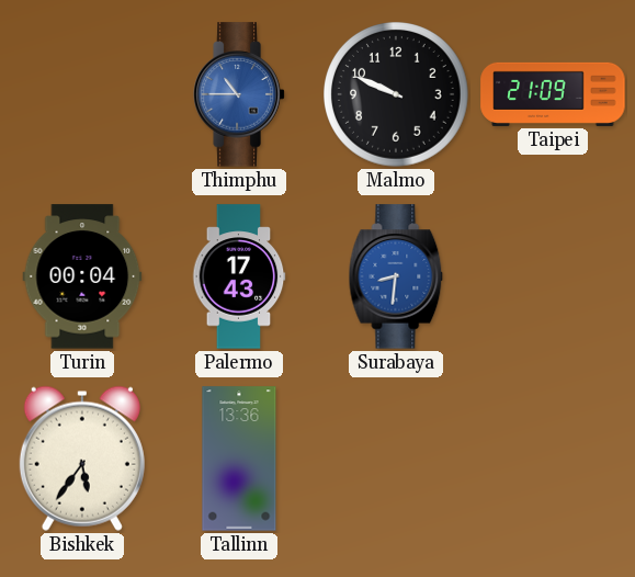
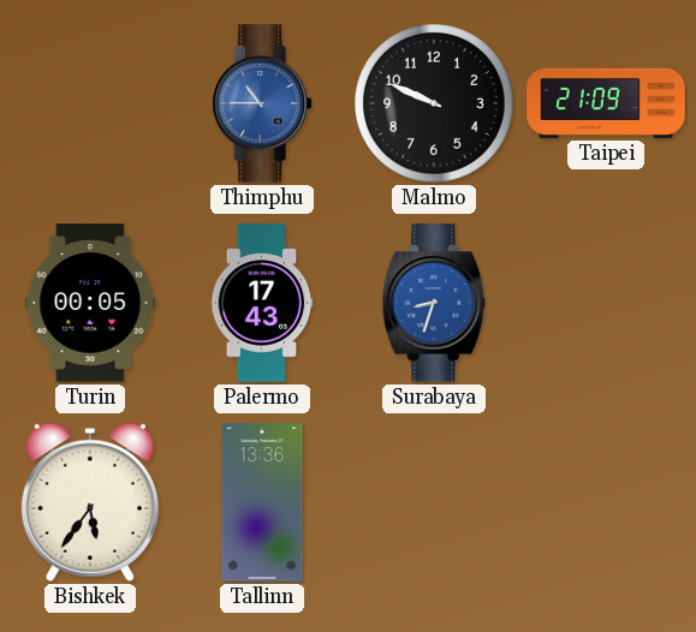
Turin: 00:04 -> 00:05
Surabaya: 8:31 -> 8:33
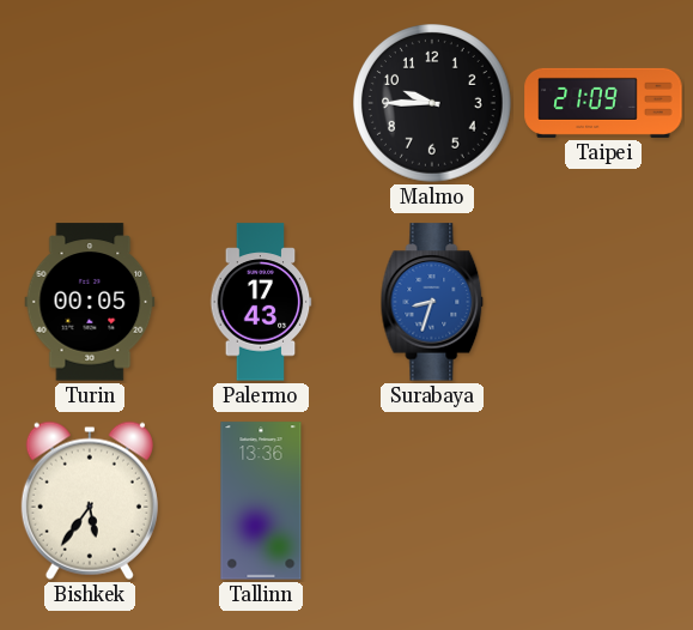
Thimphu: 10:45 -> none
Malmo: 9:49 -> 9:45
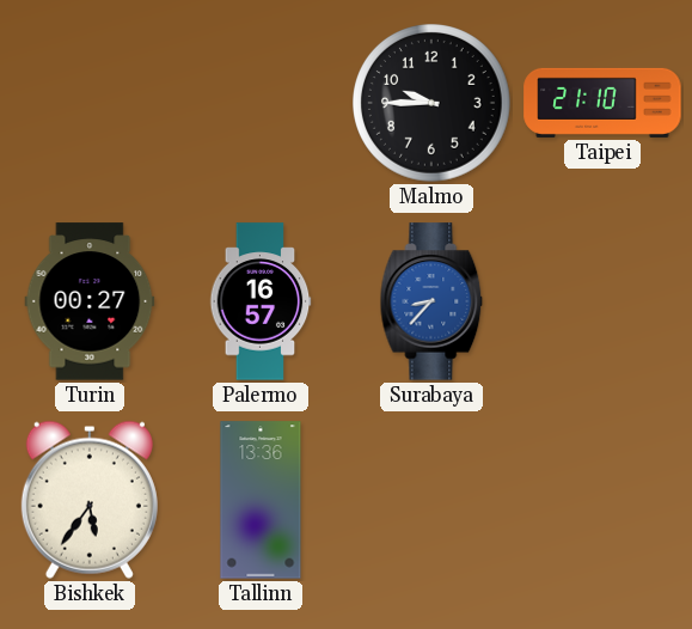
Taipei: 21:09 -> 21:10
Turin: 00:05 -> 00:27
Palermo: 17:43 -> 16:57
Surabaya: 8:33 -> 8:37
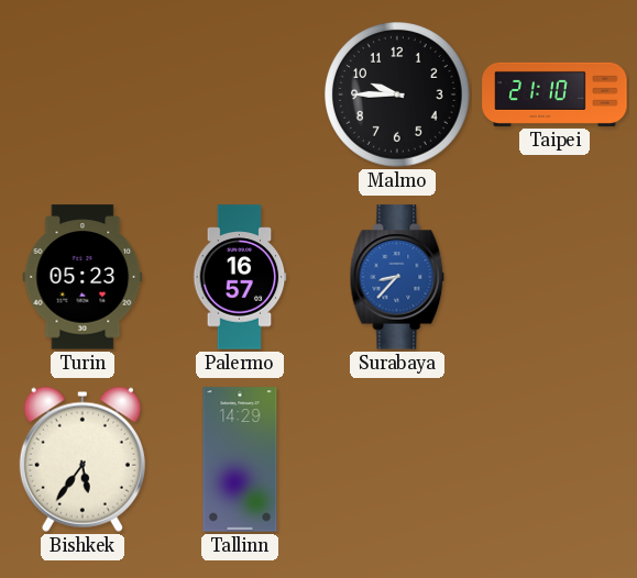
Turin: 00:27 -> 05:23
Tallinn: 13:36 -> 14:29
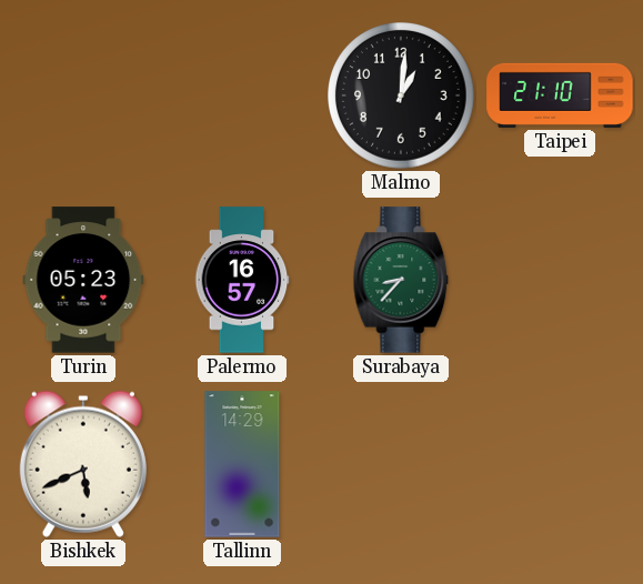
Malmo: 9:45 -> 1:01
Surabaya dial: blue -> green
Bishkek: 5:36 -> 5:41
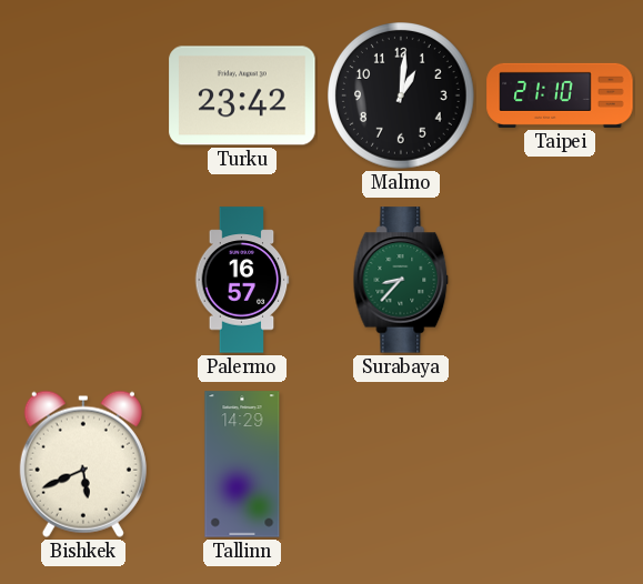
Turku: none -> 23:42
Turin: 05:23 -> none
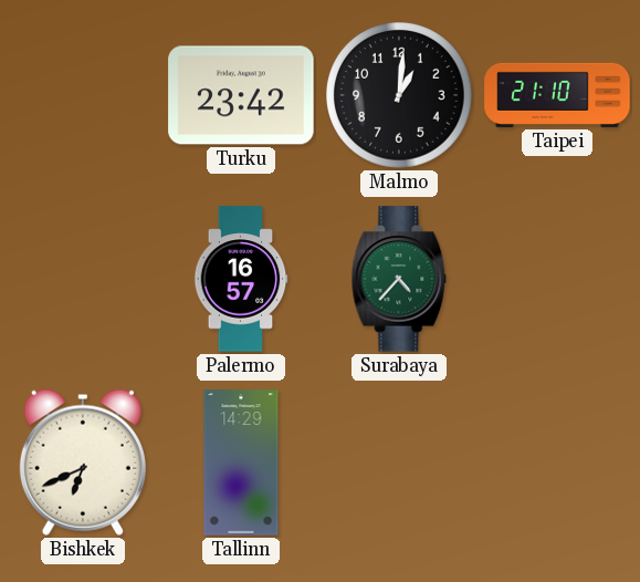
Surabaya: 8:37 -> 4:37
Bishkek: 5:41 -> 6:41
